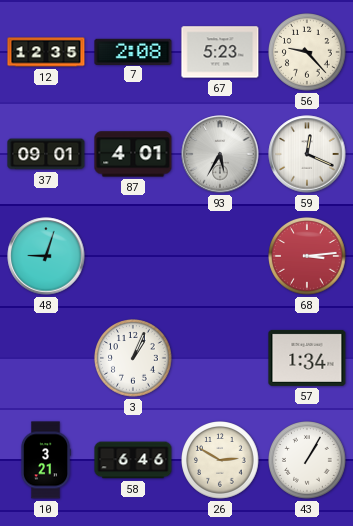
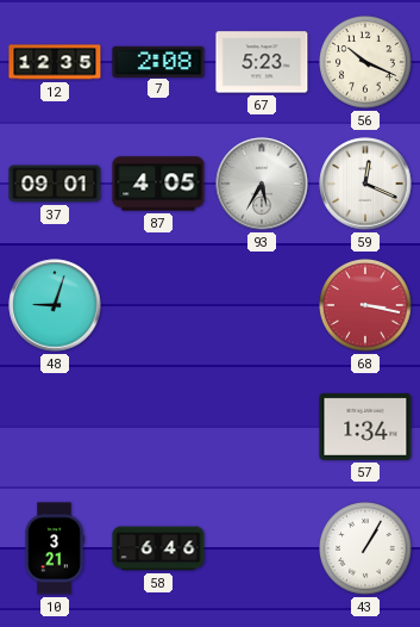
56: 9:23 -> 10:19
87: 4:01 -> 4:05
68: 3:14 -> 3:17
3: 1:04 -> none
26: 2:50 -> none
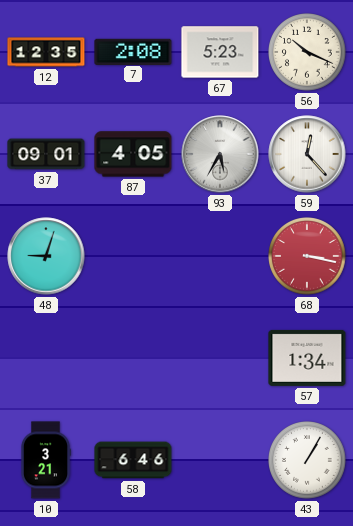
59: 12:19 -> 12:23
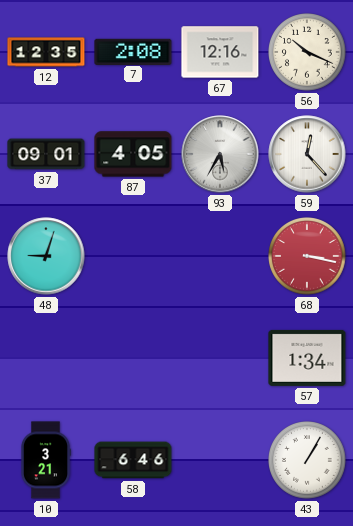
67: 5:23 -> 12:16
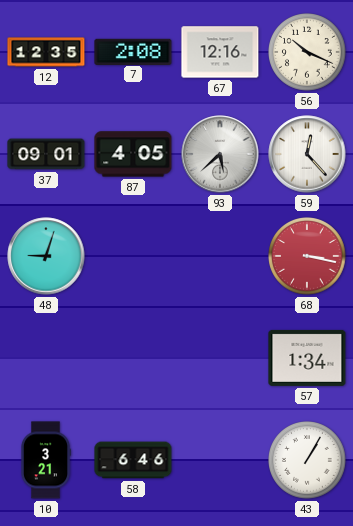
93: 5:35 -> 5:38
